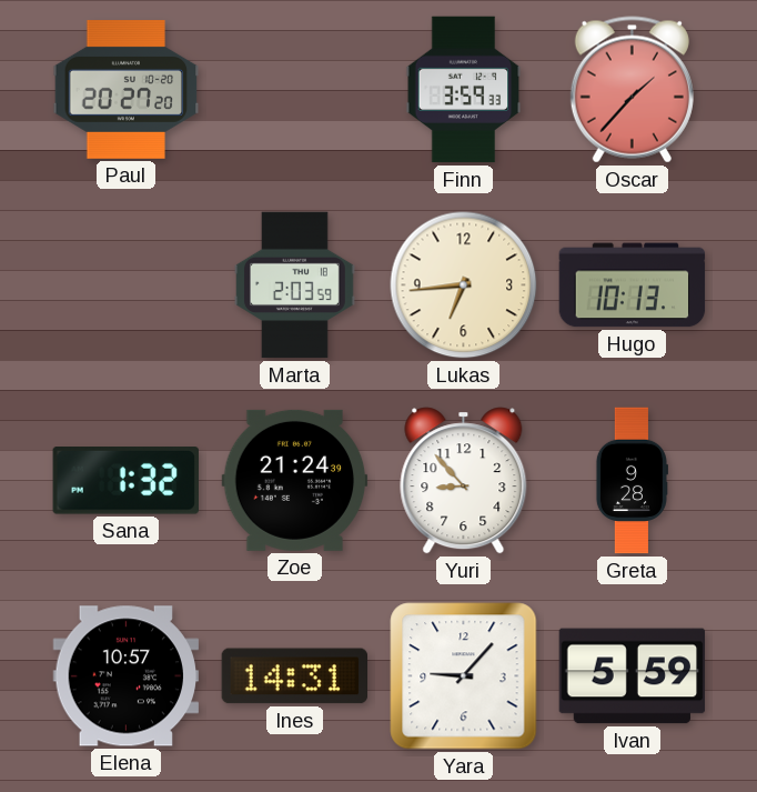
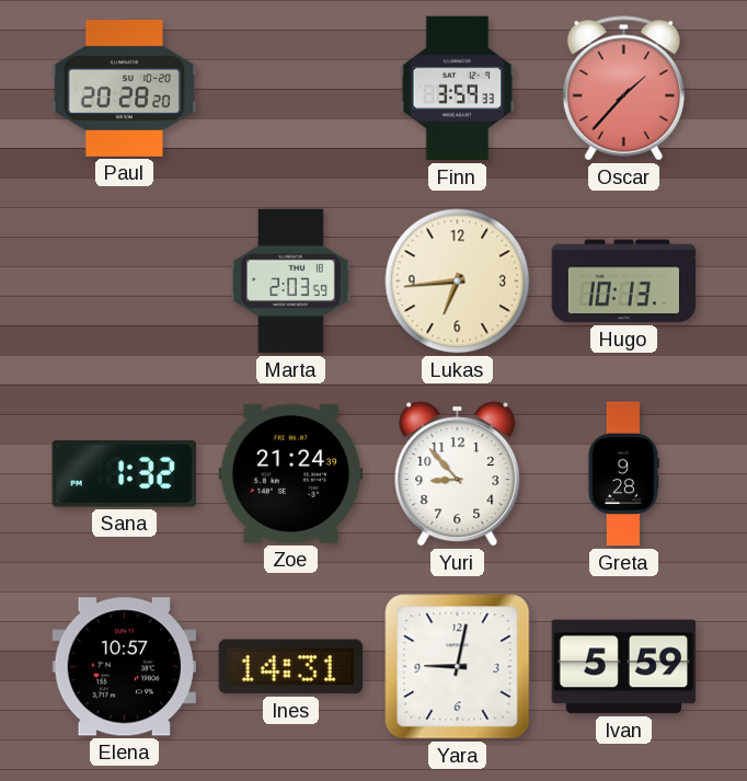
Paul: 20:27 -> 20:28
Yara: 9:07 -> 9:02
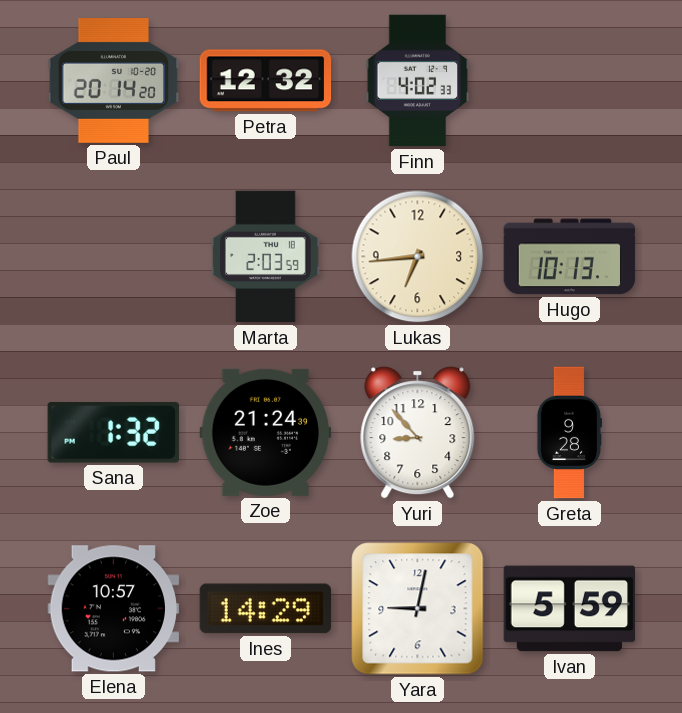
Paul: 20:28 -> 20:14
Petra: none -> 12:32
Finn: 3:59 -> 4:02
Oscar: 1:37 -> none
Ines: 14:31 -> 14:29
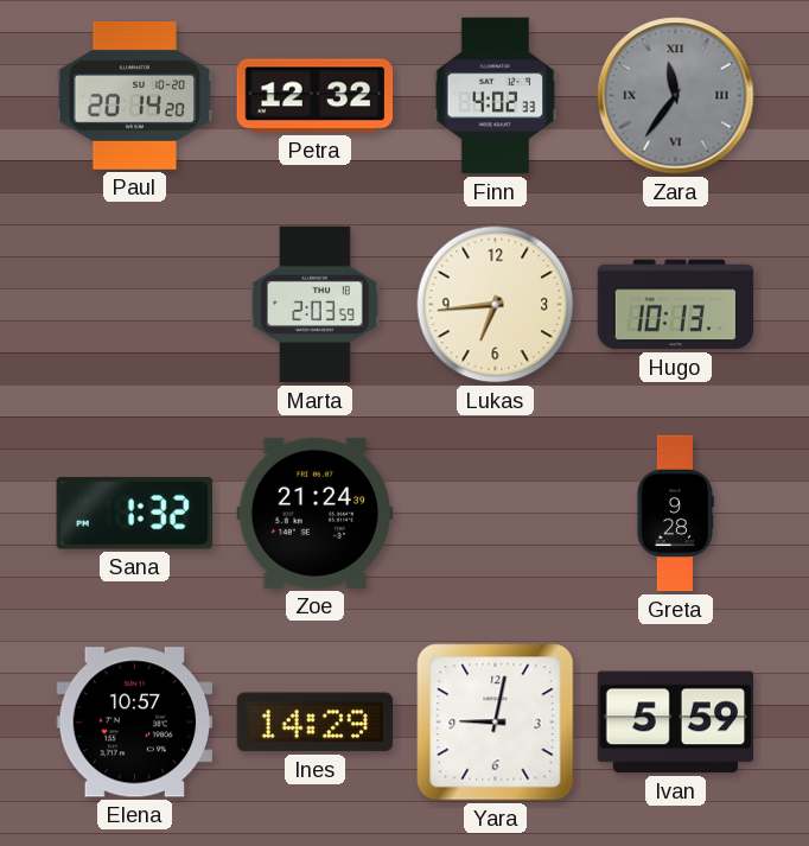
Zara: none -> 11:36
Yuri: 8:53 -> none
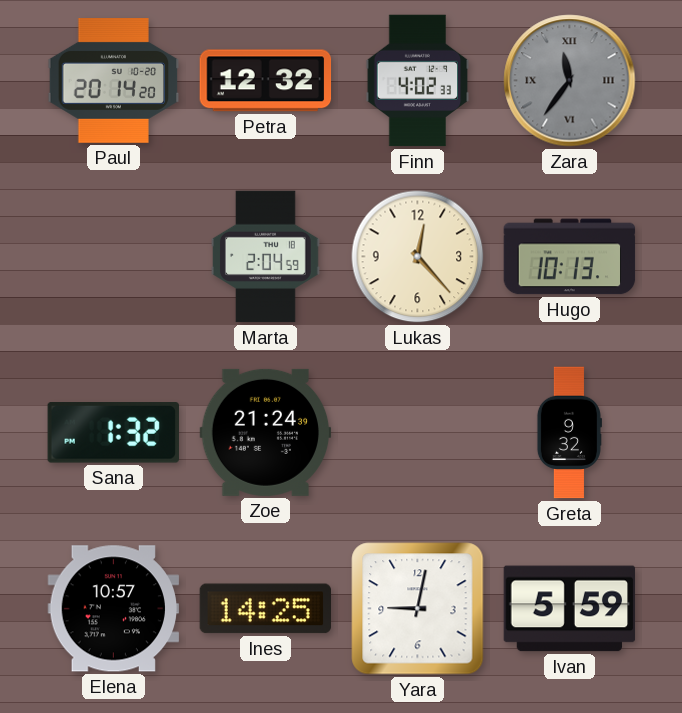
Marta: 2:03 -> 2:04
Lukas: 6:44 -> 12:23
Greta: 9:28 -> 9:32
Ines: 14:29 -> 14:25
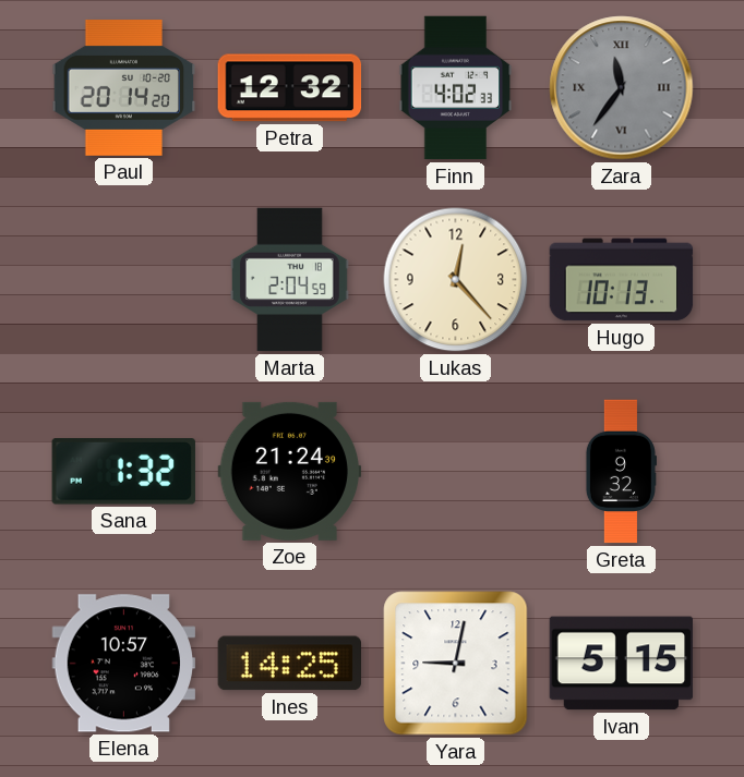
Ivan: 5:59 -> 5:15
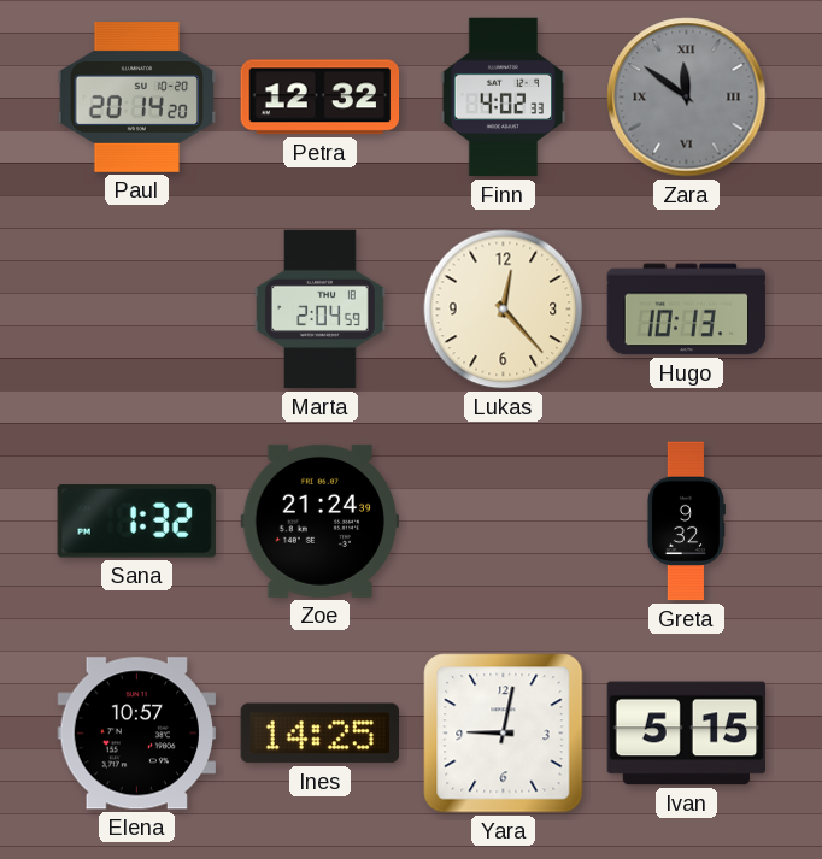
Zara: 11:36 -> 11:51
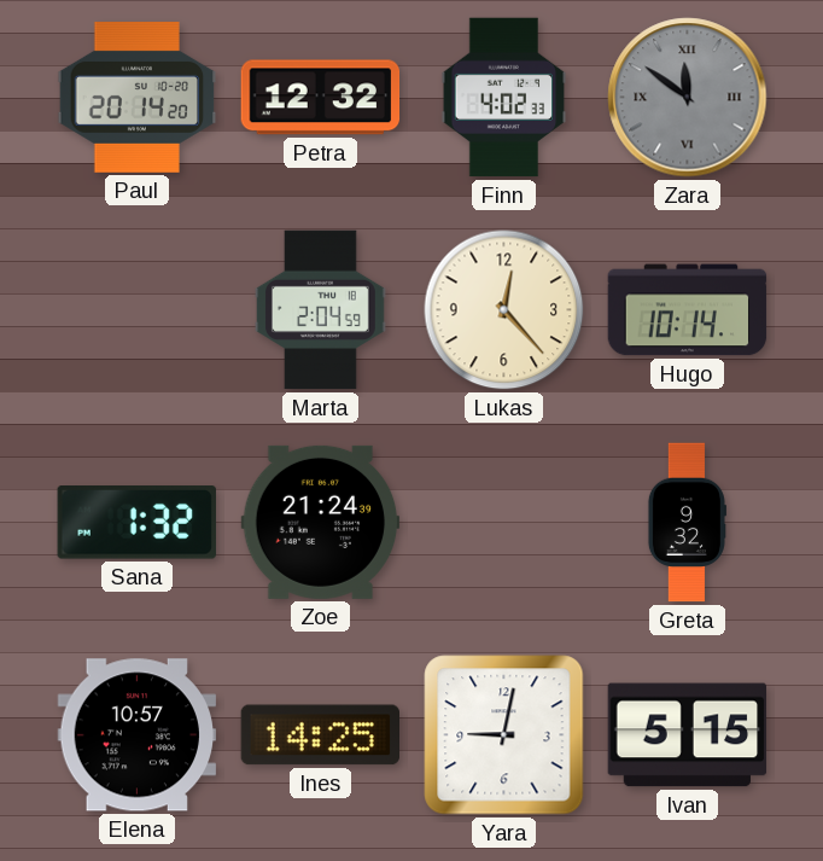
Hugo: 10:13 -> 10:14
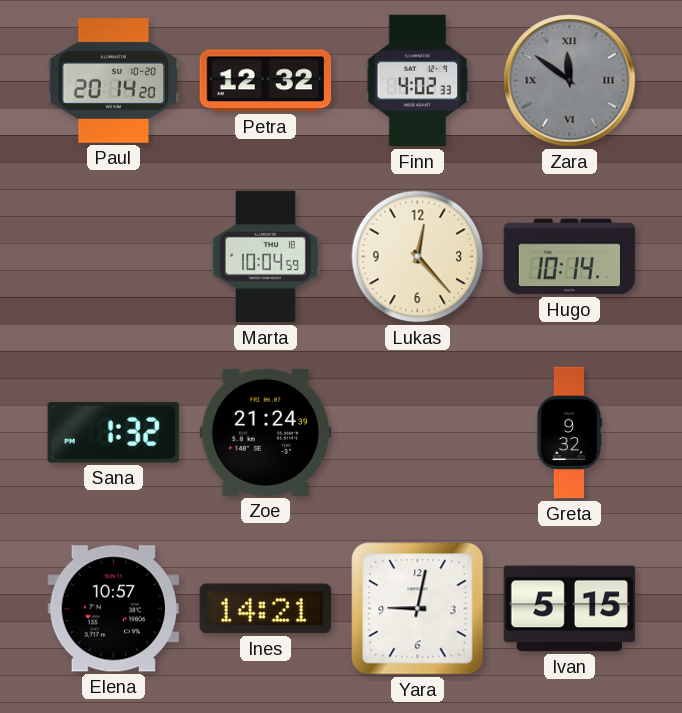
Marta: 2:04 -> 10:04
Ines: 14:25 -> 14:21
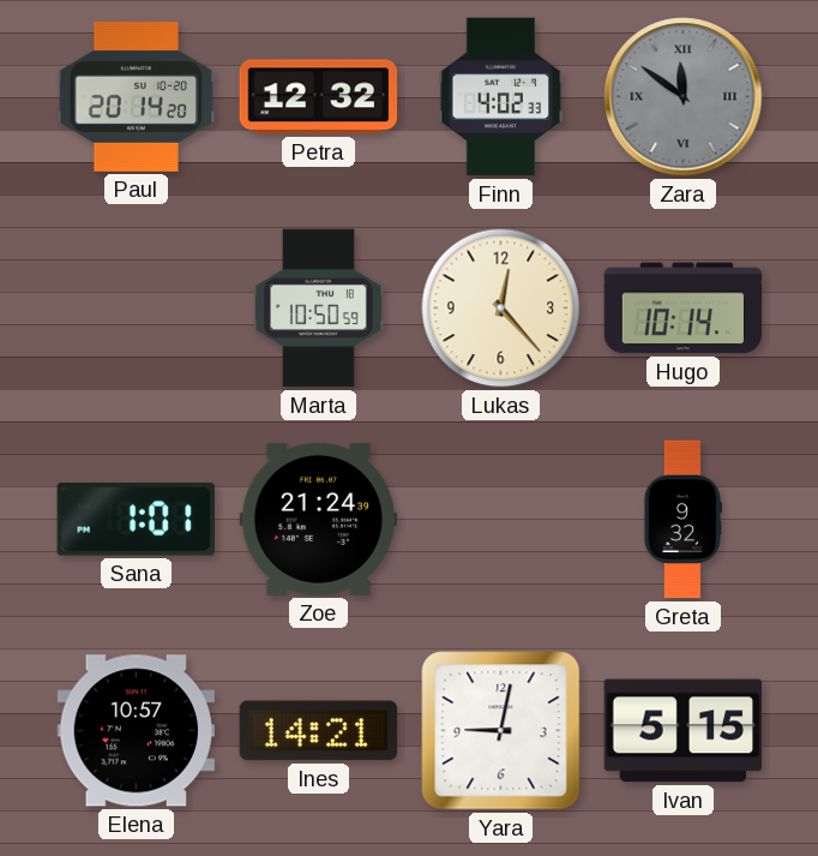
Marta: 10:04 -> 10:50
Sana: 1:32 -> 1:01
